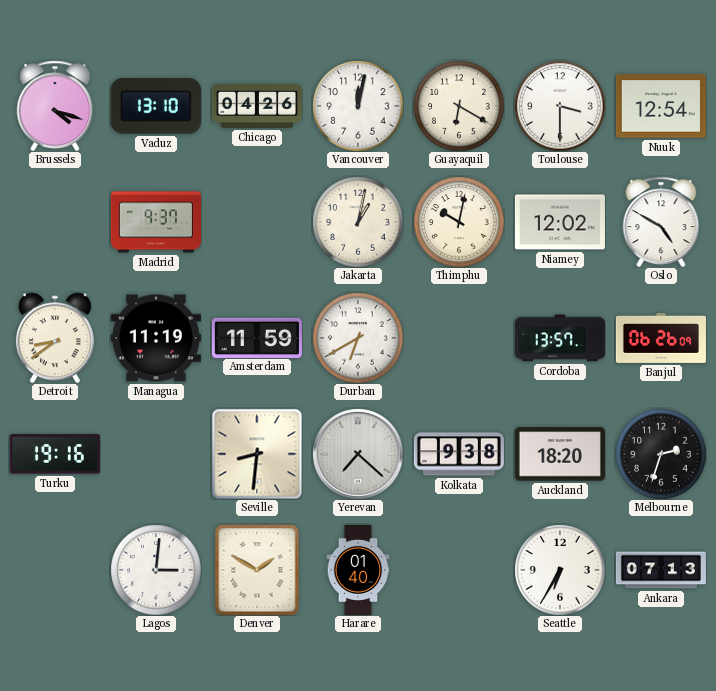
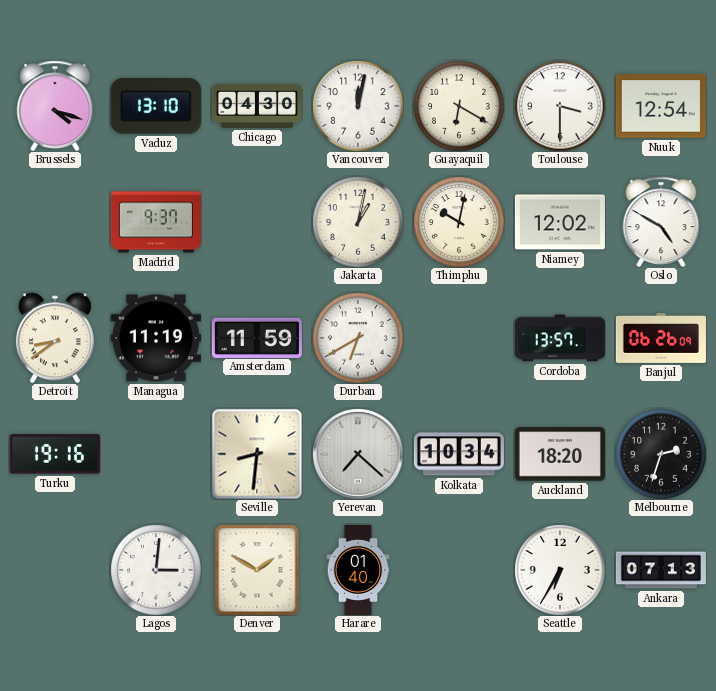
Chicago: 04:26 -> 04:30
Kolkata: 9:38 -> 10:34
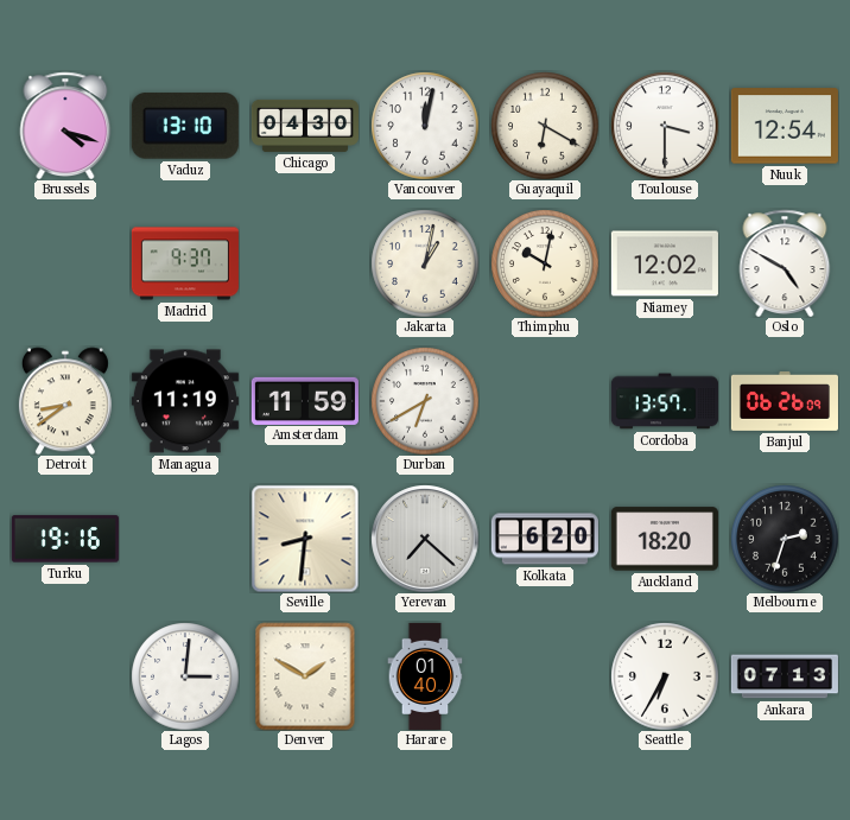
Kolkata: 10:34 -> 6:20
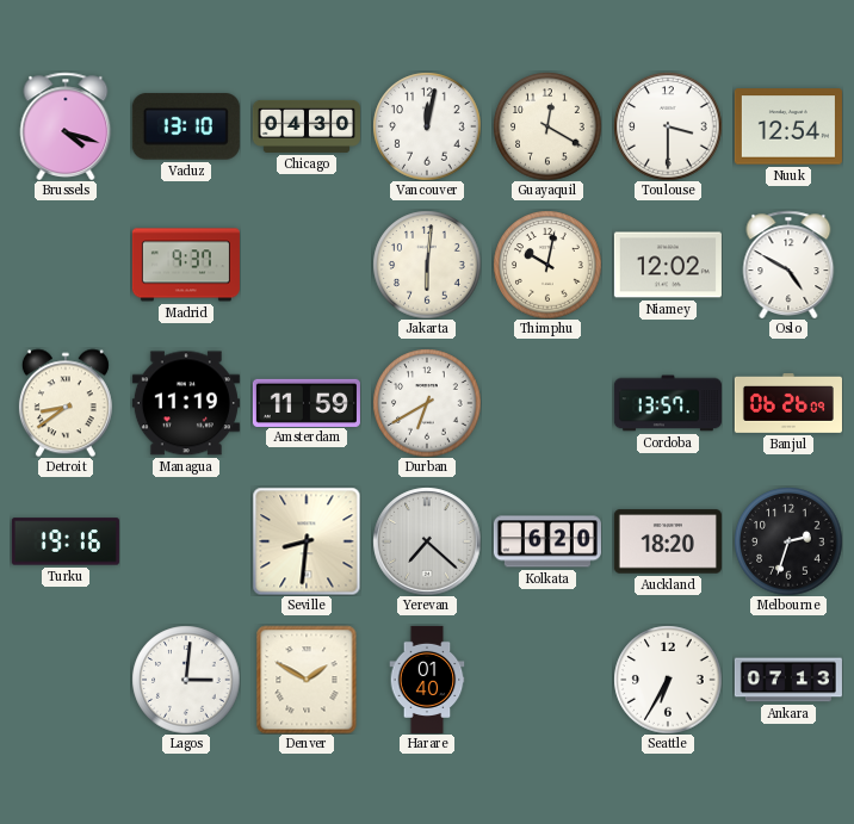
Guayaquil: 6:20 -> 12:20
Jakarta: 1:02 -> 6:01
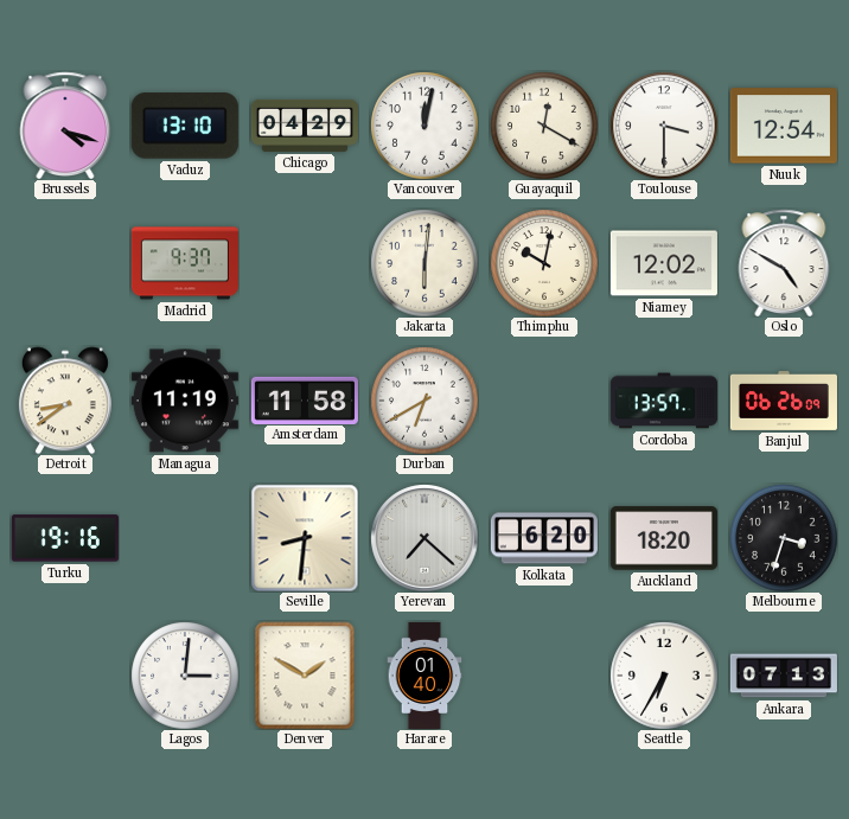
Chicago: 04:30 -> 04:29
Amsterdam: 11:59 -> 11:58
Melbourne: 2:33 -> 3:33
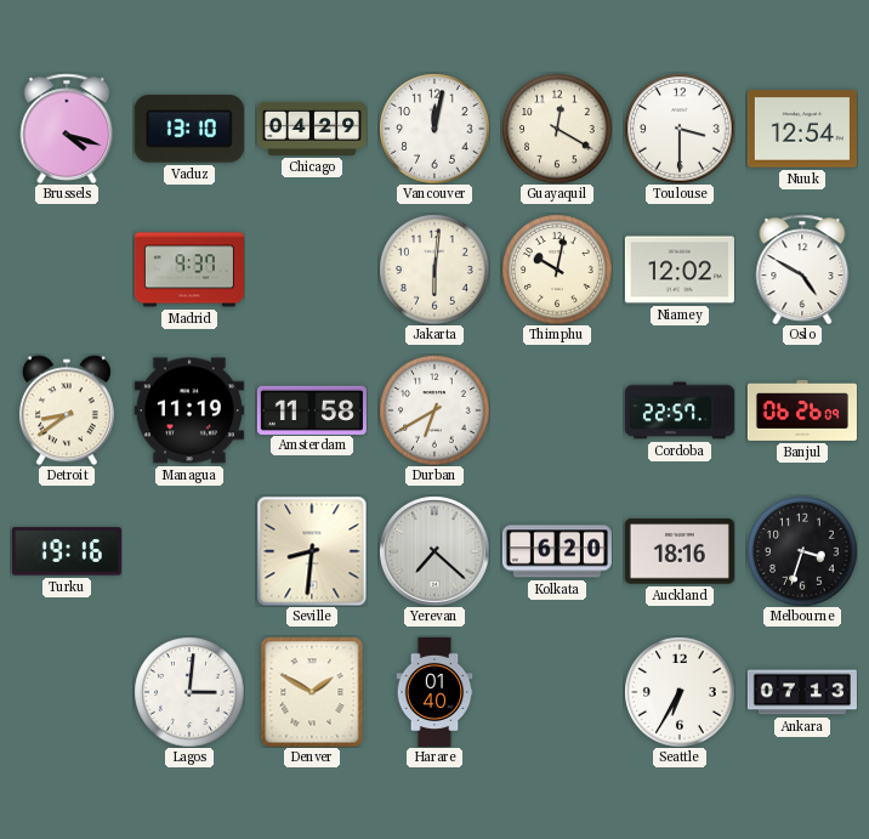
Cordoba: 13:57 -> 22:57
Auckland: 18:20 -> 18:16
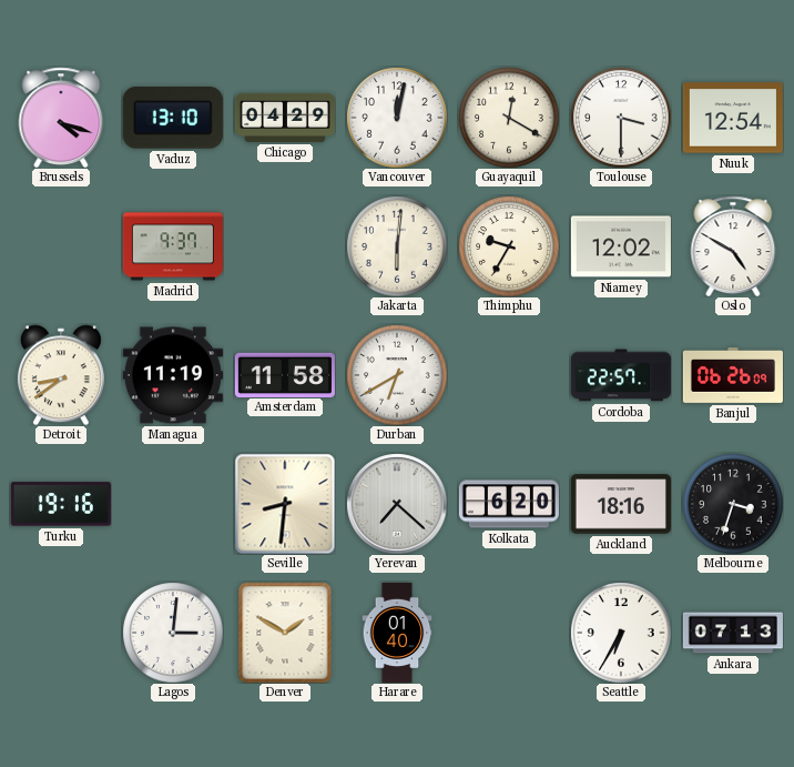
Thimphu: 10:02 -> 9:35
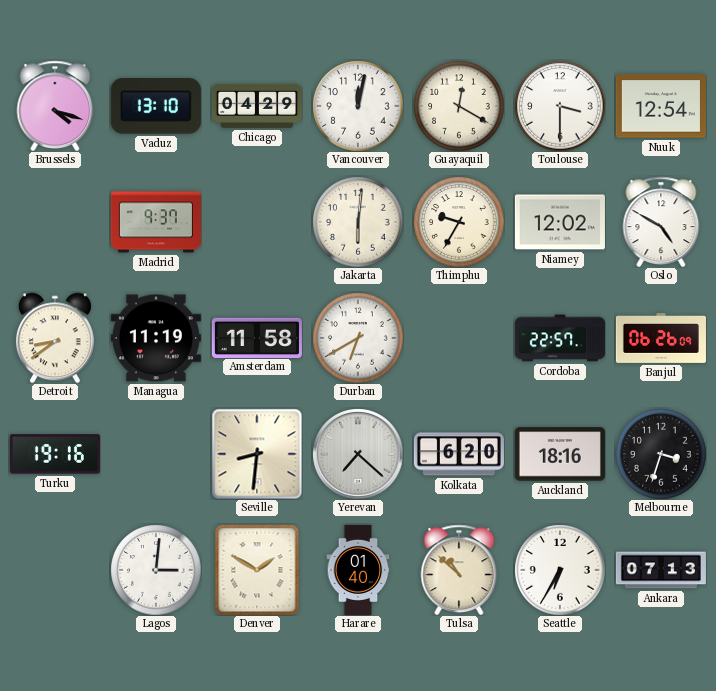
Tulsa: none -> 10:52
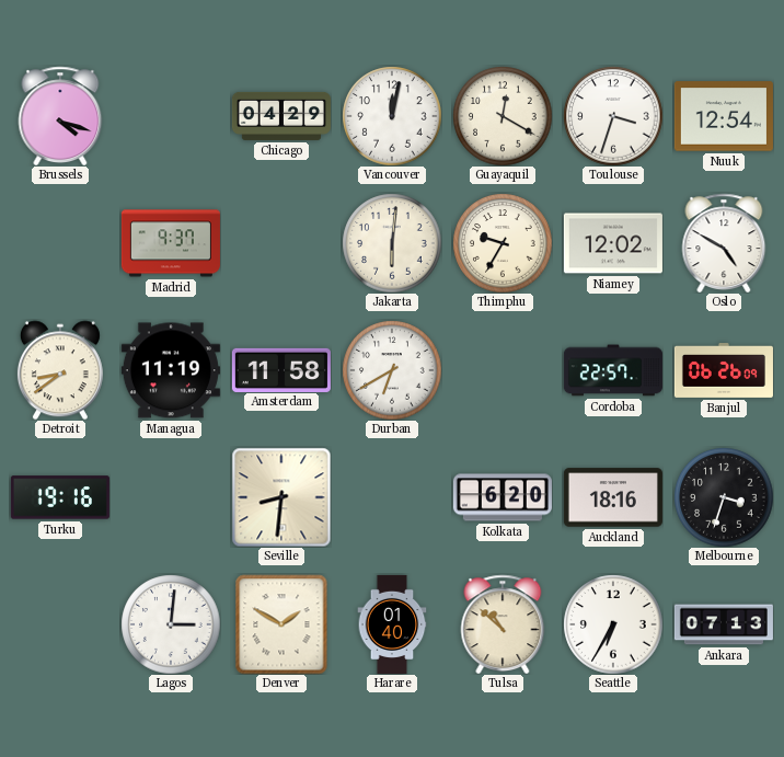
Vaduz: 13:10 -> none
Toulouse: 3:30 -> 3:33
Yerevan: 7:22 -> none
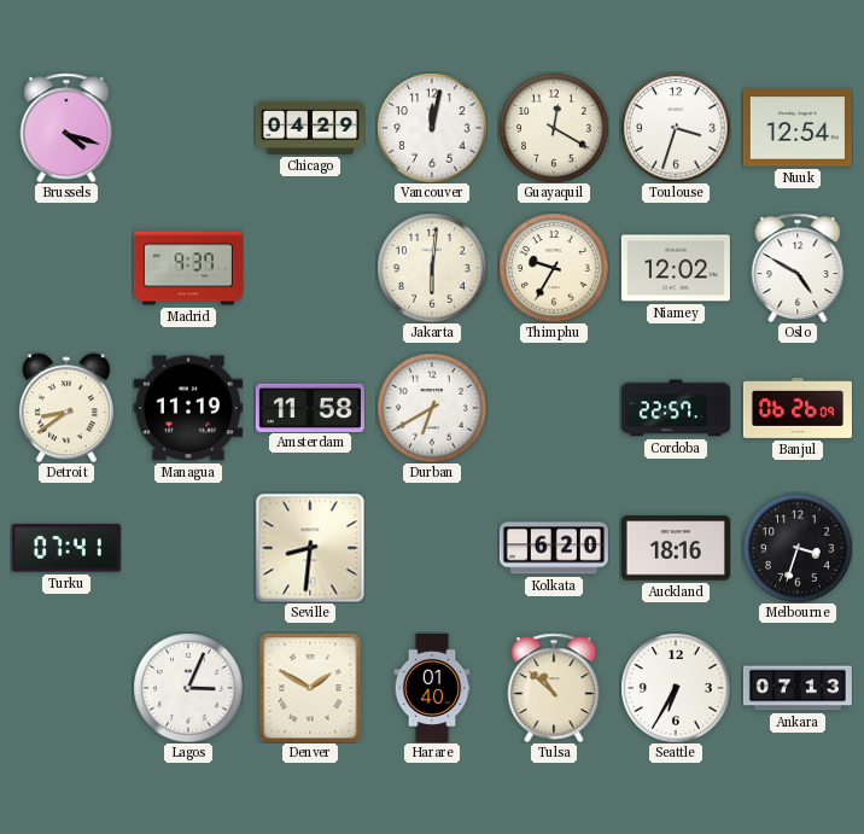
Turku: 19:16 -> 07:41
Lagos: 3:01 -> 3:04
